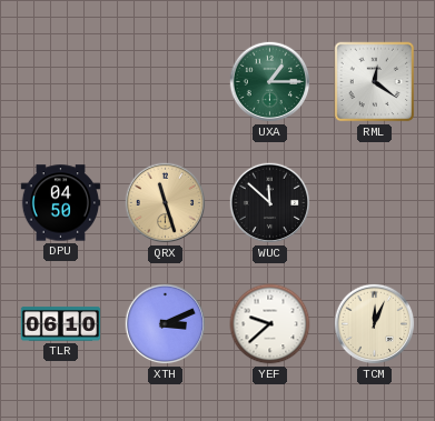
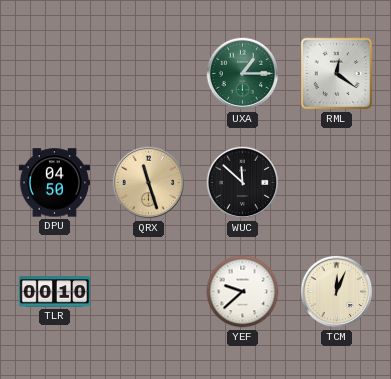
TLR: 06:10 -> 00:10
XTH: 3:11 -> none
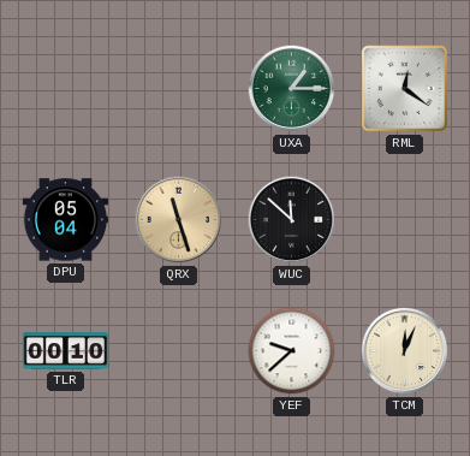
DPU: 04:50 -> 05:04
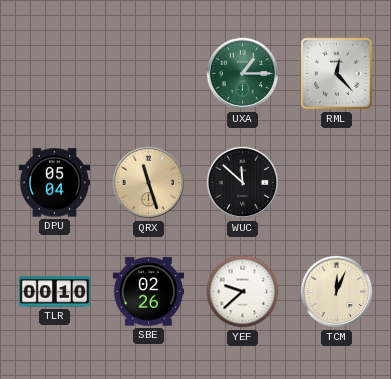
RML: 12:21 -> 12:23
SBE: none -> 02:26
